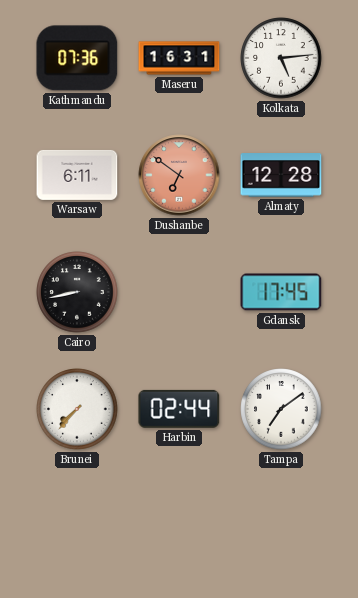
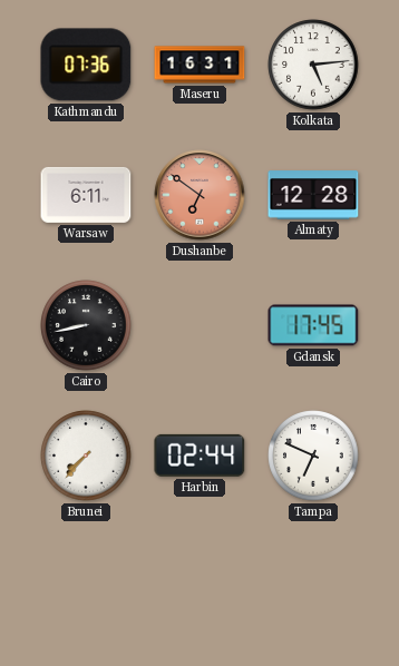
Tampa: 7:09 -> 6:49
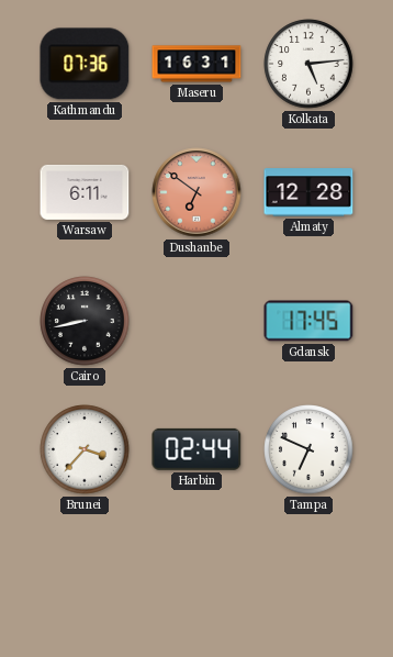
Brunei: 7:37 -> 3:37
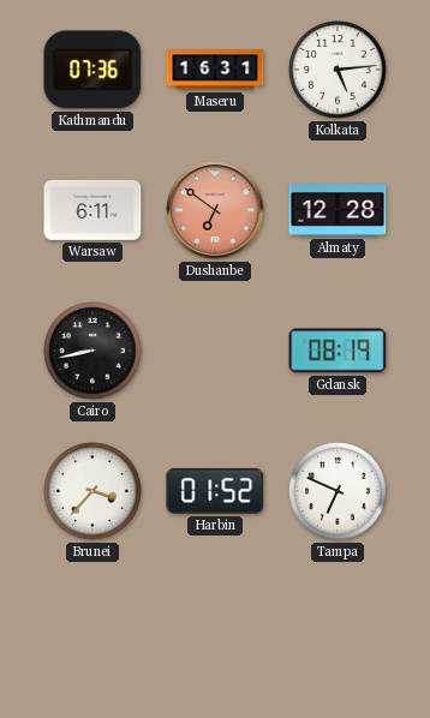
Gdansk: 17:45 -> 08:19
Harbin: 02:44 -> 01:52
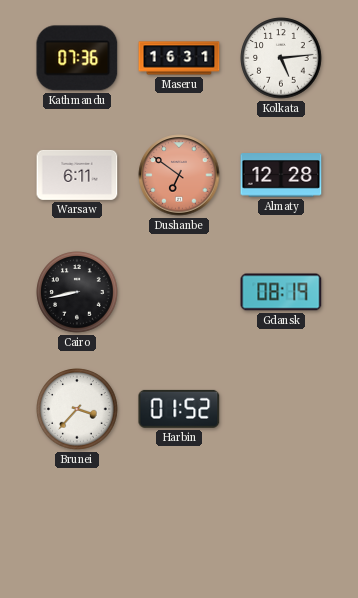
Tampa: 6:49 -> none
